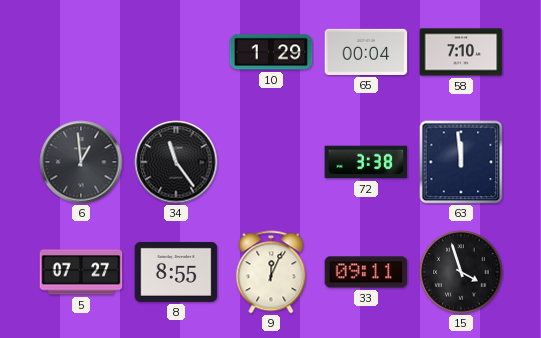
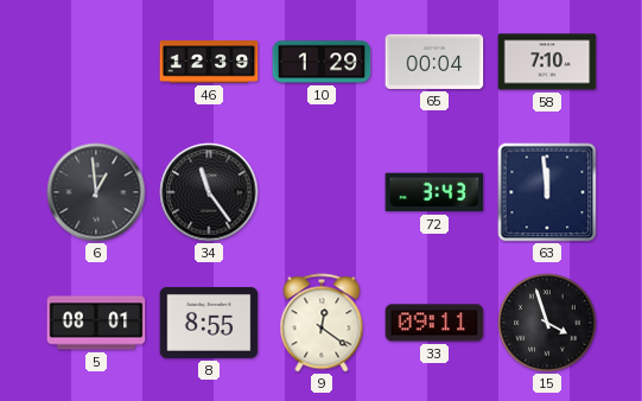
46: none -> 12:39
72: 3:38 -> 3:43
5: 07:27 -> 08:01
9: 12:04 -> 12:21
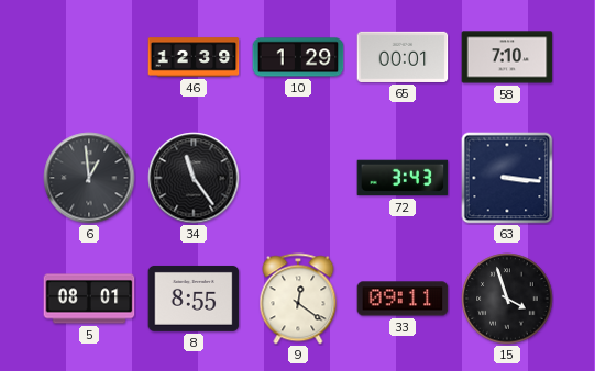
65: 00:04 -> 00:01
63: 11:59 -> 3:16
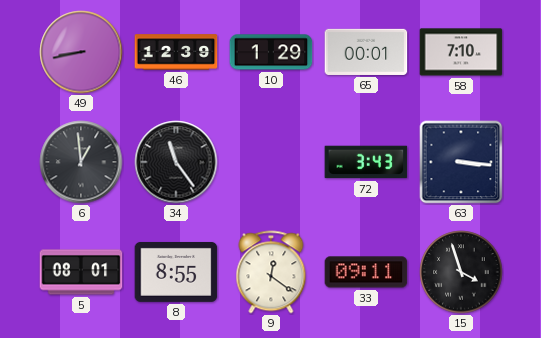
49: none -> 8:43
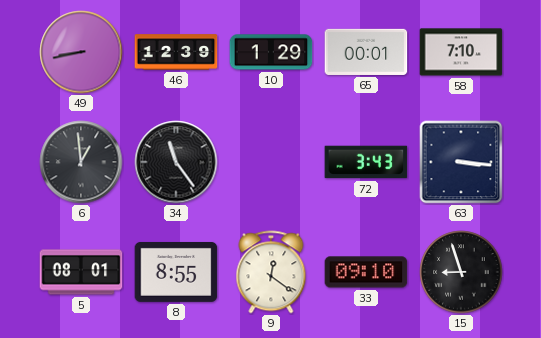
33: 09:11 -> 09:10
15: 3:57 -> 8:57
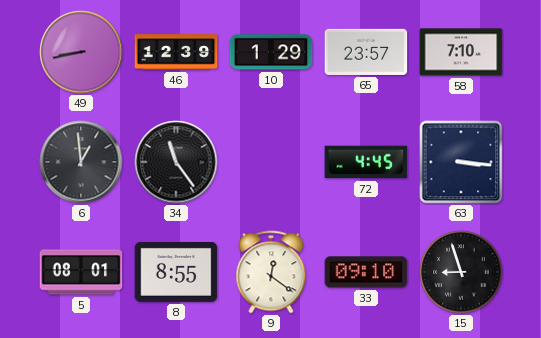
65: 00:01 -> 23:57
72: 3:43 -> 4:45
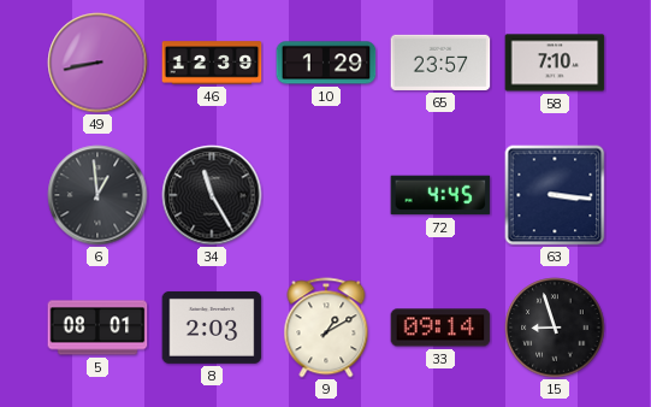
34: 11:24 -> 11:25
8: 8:55 -> 2:03
9: 12:21 -> 1:10
33: 09:10 -> 09:14
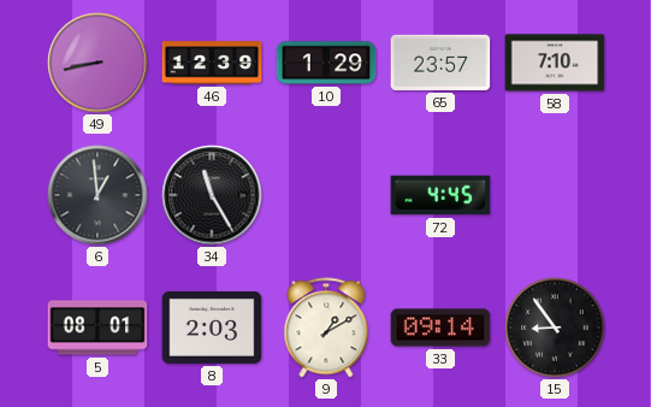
63: 3:16 -> none
15: 8:57 -> 8:54
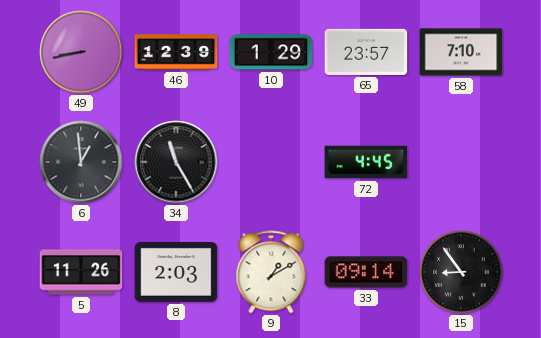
5: 08:01 -> 11:26
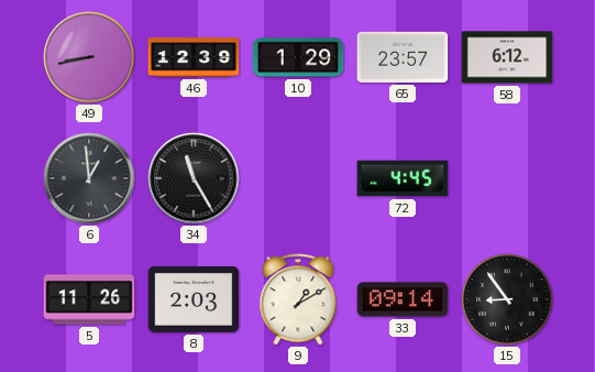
58: 7:10 -> 6:12
